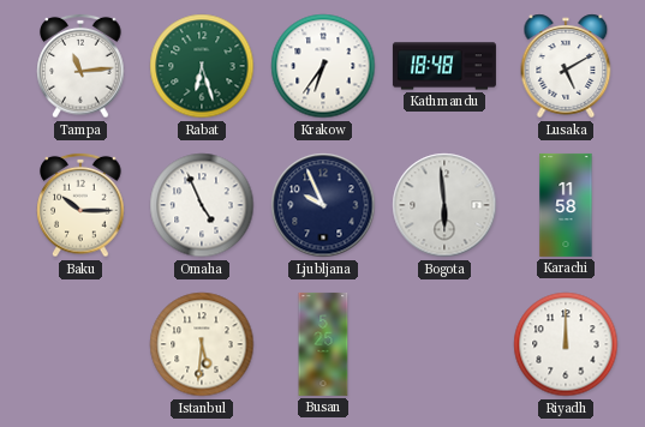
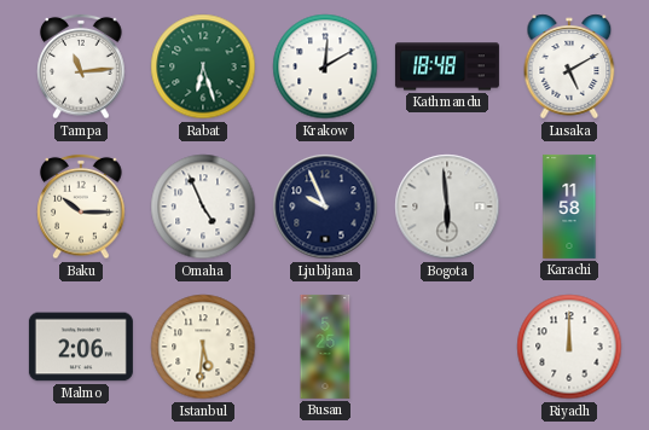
Krakow: 6:36 -> 12:10
Malmo: none -> 2:06
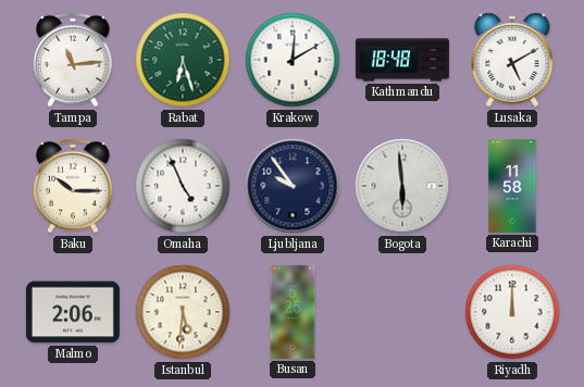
Ljubljana: 9:56 -> 9:54
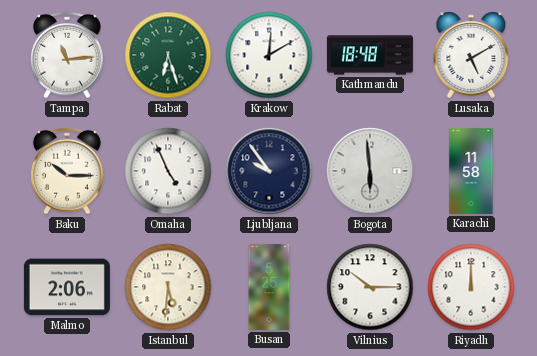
Vilnius: none -> 10:15
